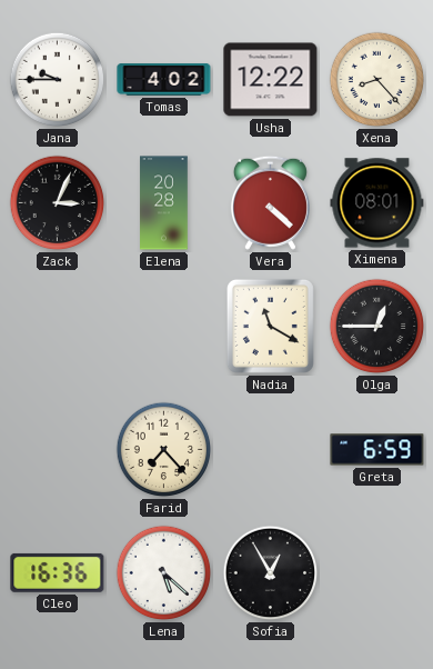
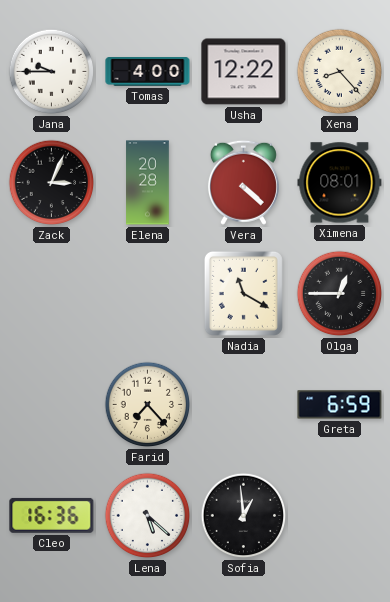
Tomas: 4:02 -> 4:00
Sofia: 12:55 -> 12:59
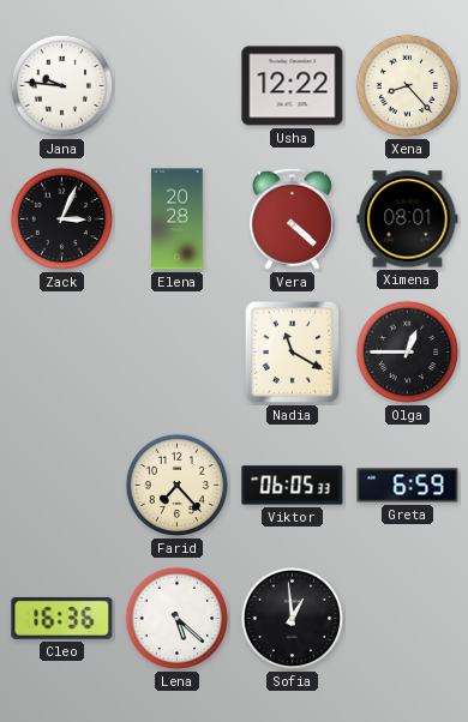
Jana: 9:45 -> 9:46
Tomas: 4:00 -> none
Viktor: none -> 06:05
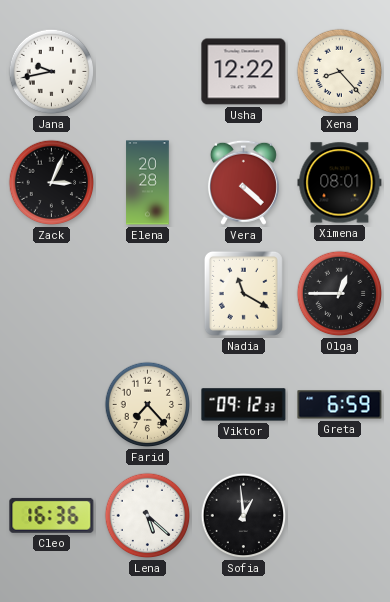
Jana: 9:46 -> 9:43
Viktor: 06:05 -> 09:12
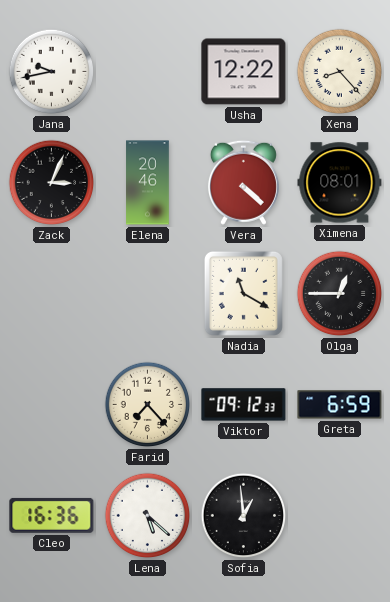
Elena: 20:28 -> 20:46
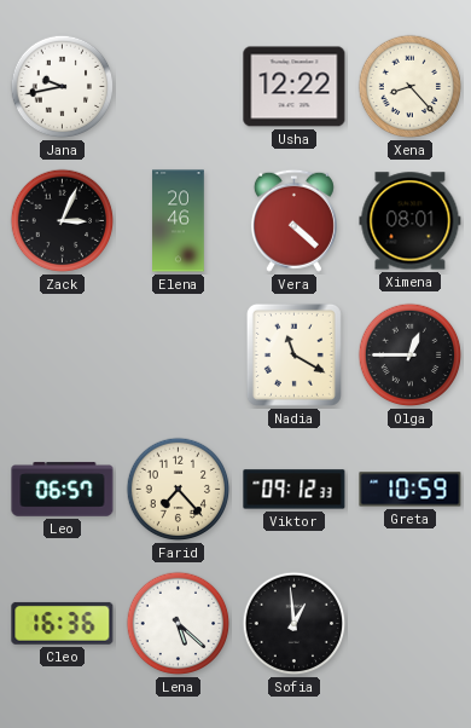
Leo: none -> 06:57
Greta: 6:59 -> 10:59
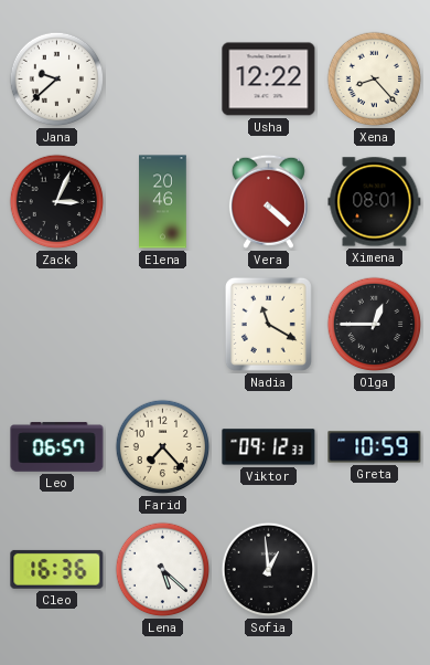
Jana: 9:43 -> 9:38
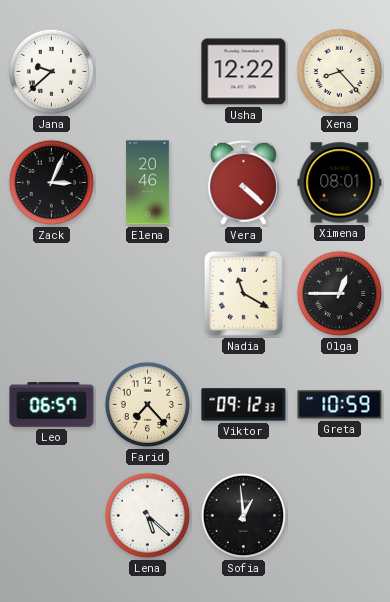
Cleo: 16:36 -> none
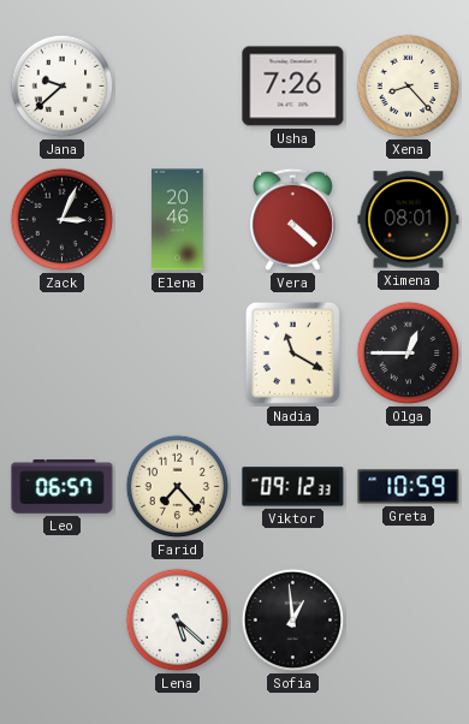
Usha: 12:22 -> 7:26
